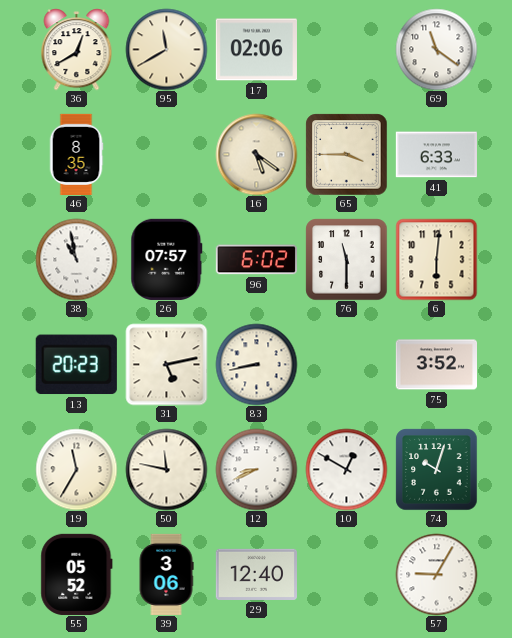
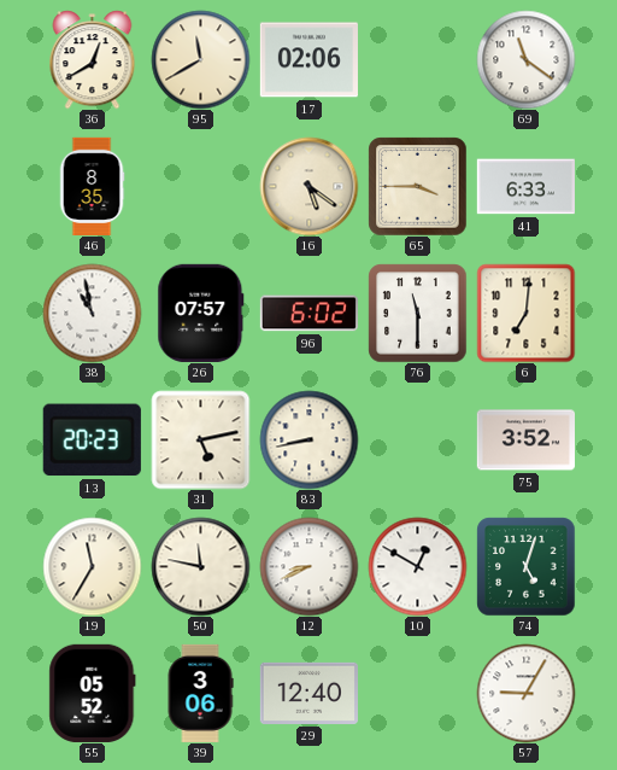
6: 6:01 -> 7:01
74: 10:03 -> 5:03
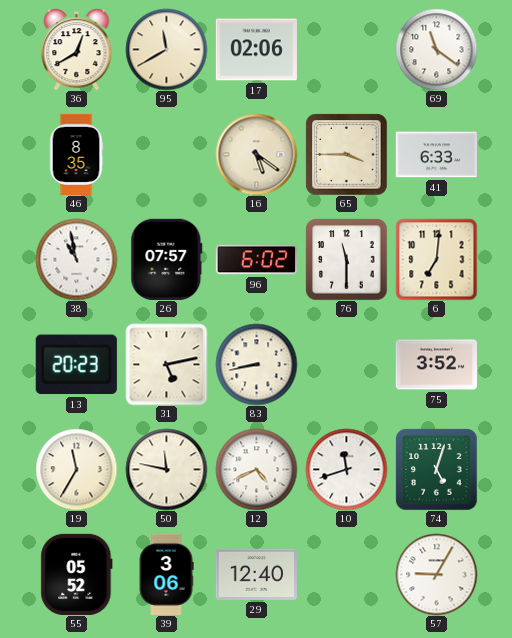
12: 8:41 -> 4:41
10: 12:50 -> 11:42
